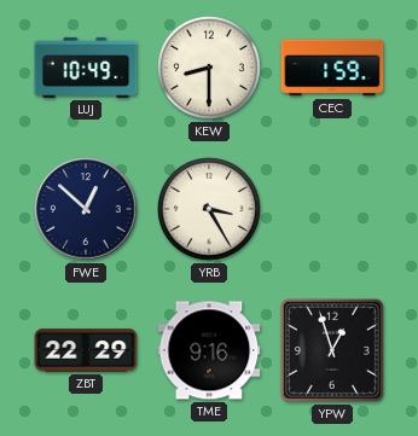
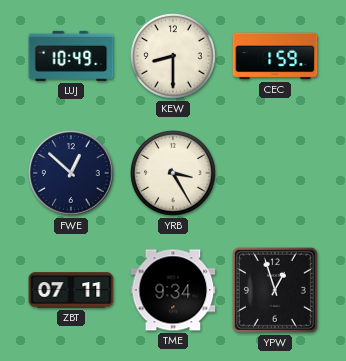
ZBT: 22:29 -> 07:11
TME: 9:16 -> 9:34
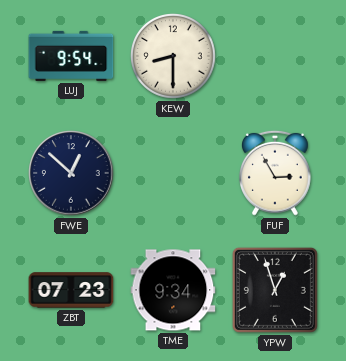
LUJ: 10:49 -> 9:54
CEC: 1:59 -> none
YRB: 3:25 -> none
FUF: none -> 2:55
ZBT: 07:11 -> 07:23
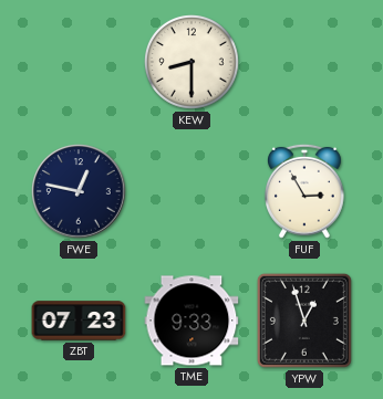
LUJ: 9:54 -> none
FWE: 12:52 -> 12:47
TME: 9:34 -> 9:33
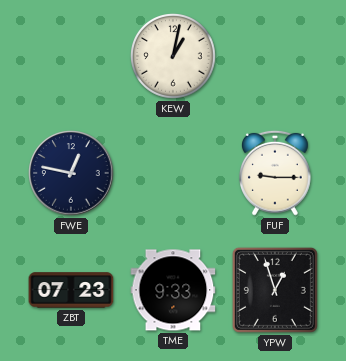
KEW: 8:30 -> 1:02
FUF: 2:55 -> 9:15
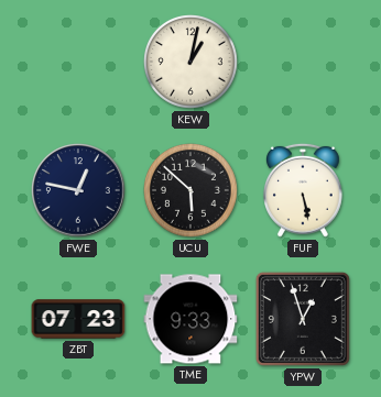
UCU: none -> 5:52
FUF: 9:15 -> 5:28
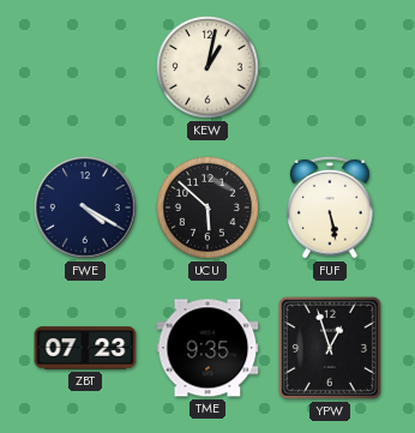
FWE: 12:47 -> 4:20
TME: 9:33 -> 9:35
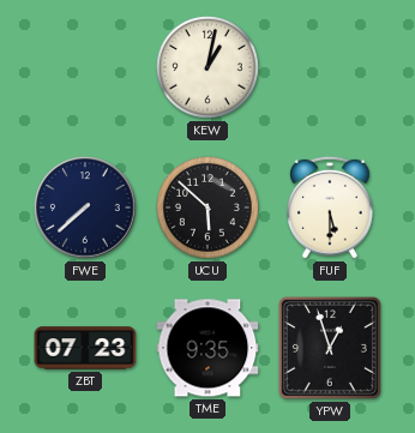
FWE: 4:20 -> 7:38
FUF: 5:28 -> 5:30
